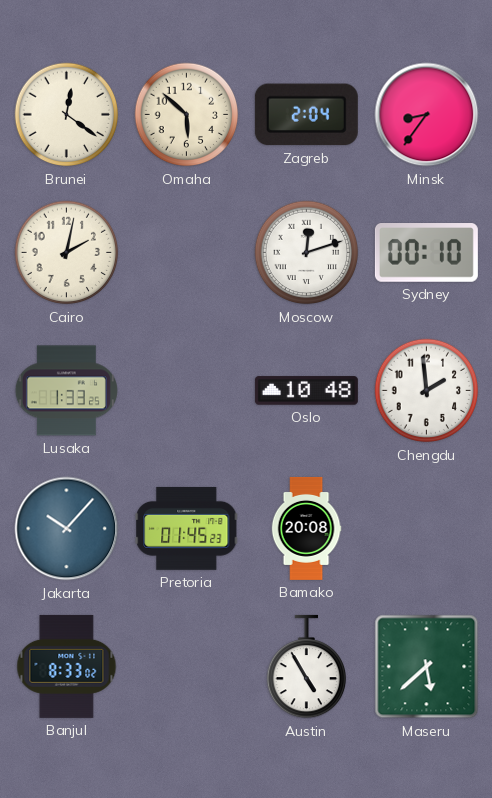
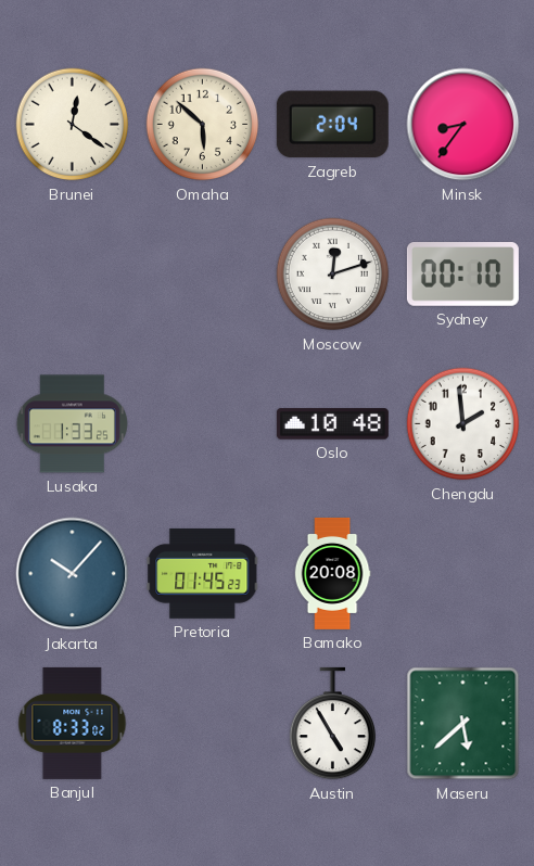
Cairo: 2:02 -> none
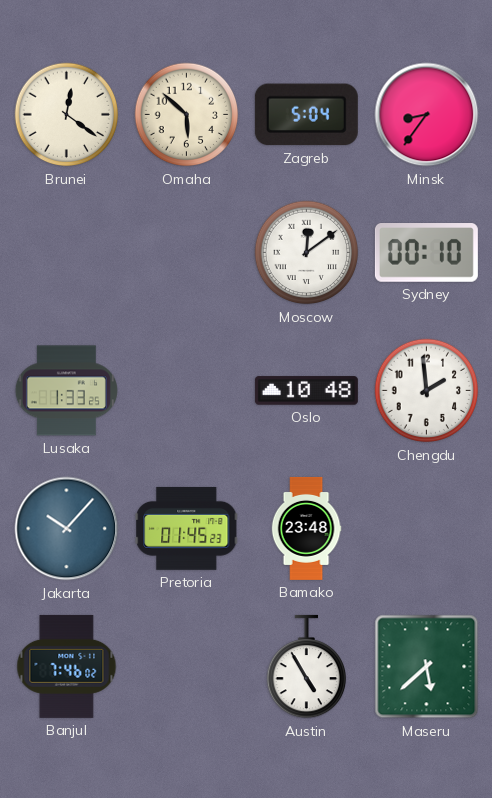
Zagreb: 2:04 -> 5:04
Moscow: 12:12 -> 12:09
Bamako: 20:08 -> 23:48
Banjul: 8:33 -> 7:46
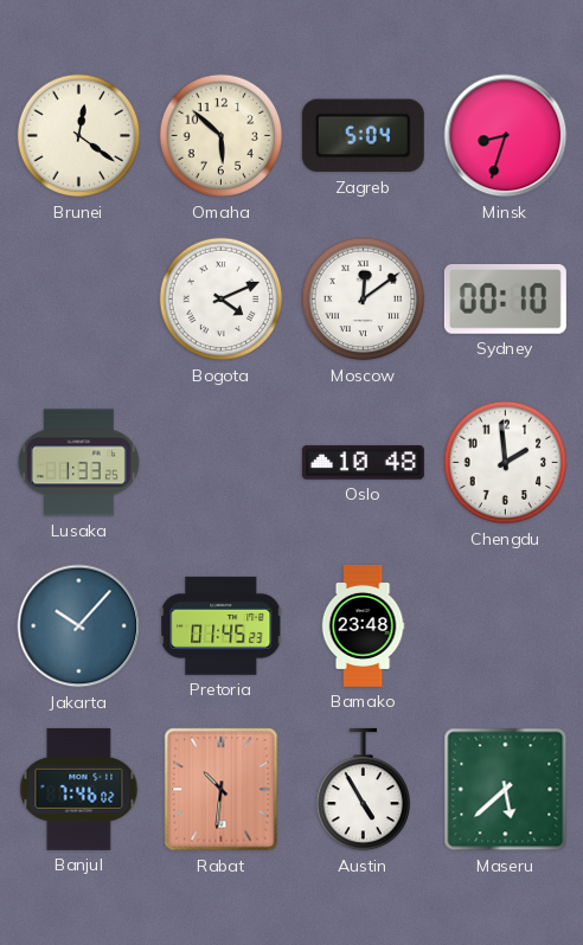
Minsk: 8:36 -> 8:33
Bogota: none -> 4:11
Rabat: none -> 10:31
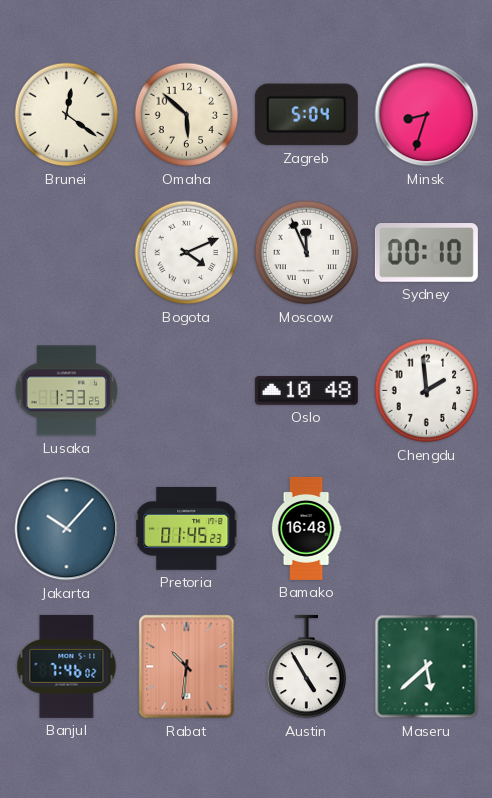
Moscow: 12:09 -> 11:56
Bamako: 23:48 -> 16:48
